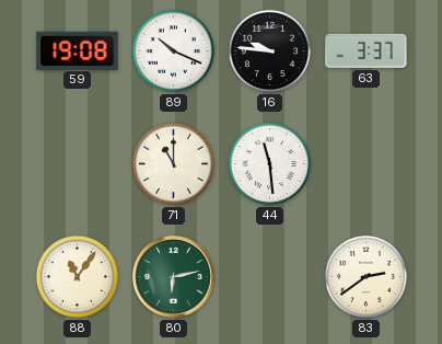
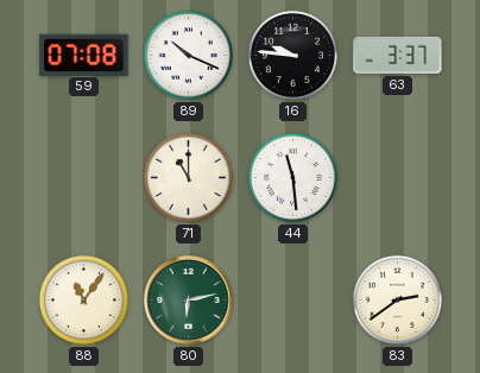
59: 19:08 -> 07:08
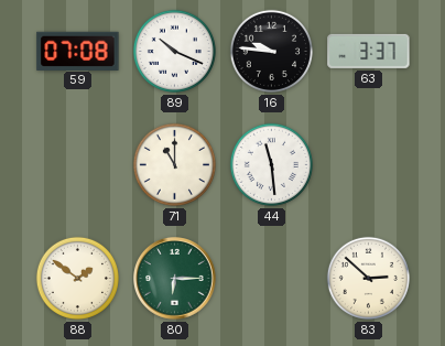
88: 11:06 -> 1:51
80: 6:13 -> 6:15
83: 2:39 -> 2:52
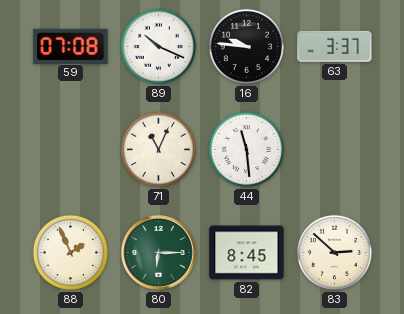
71: 11:00 -> 11:04
88: 1:51 -> 1:56
82: none -> 8:45
